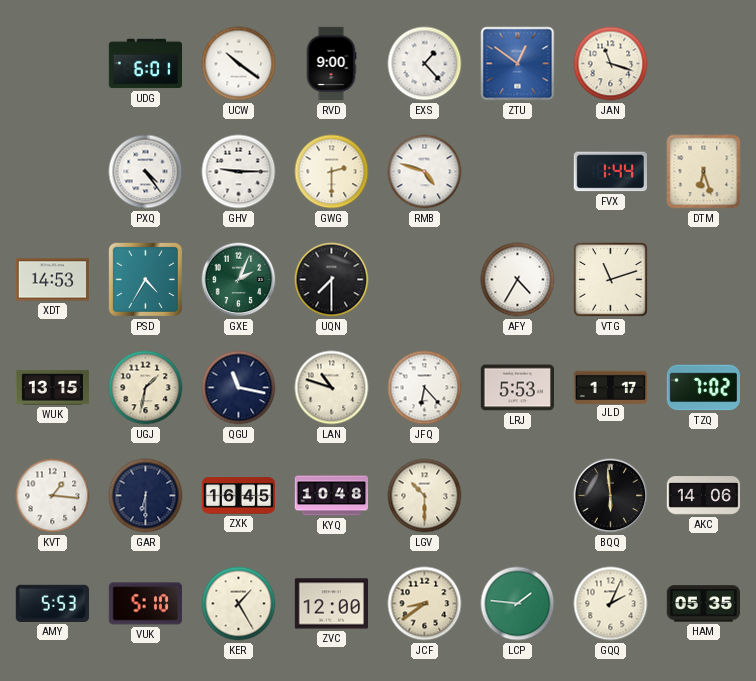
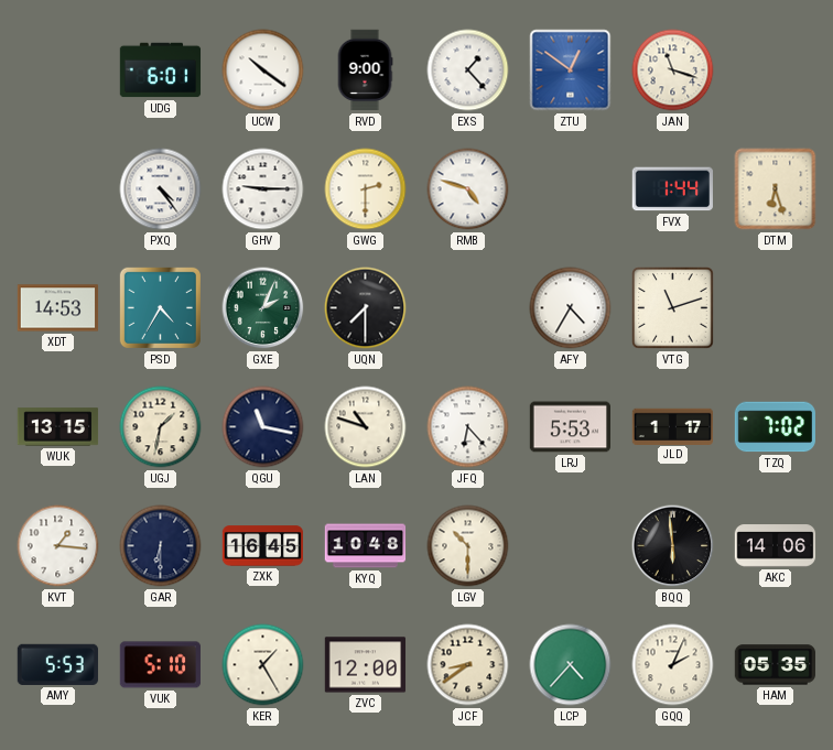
LCP: 1:46 -> 4:37
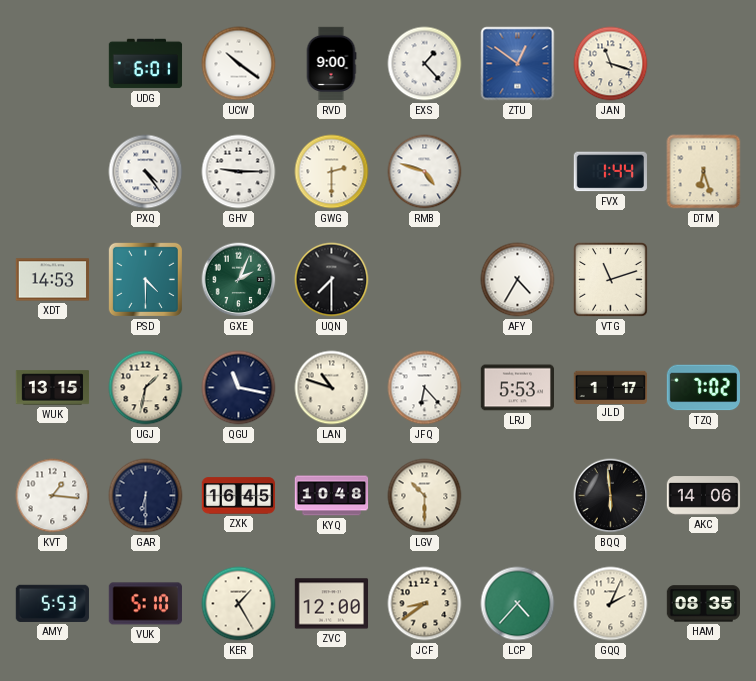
PSD: 4:35 -> 4:30
HAM: 05:35 -> 08:35
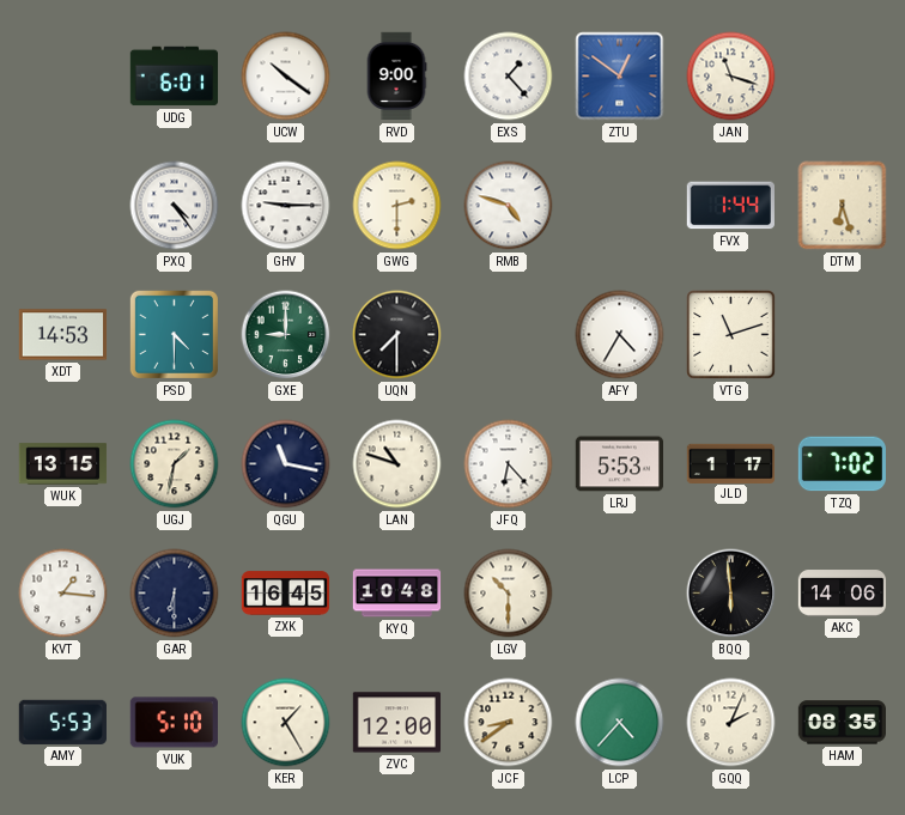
GXE: 2:04 -> 9:00
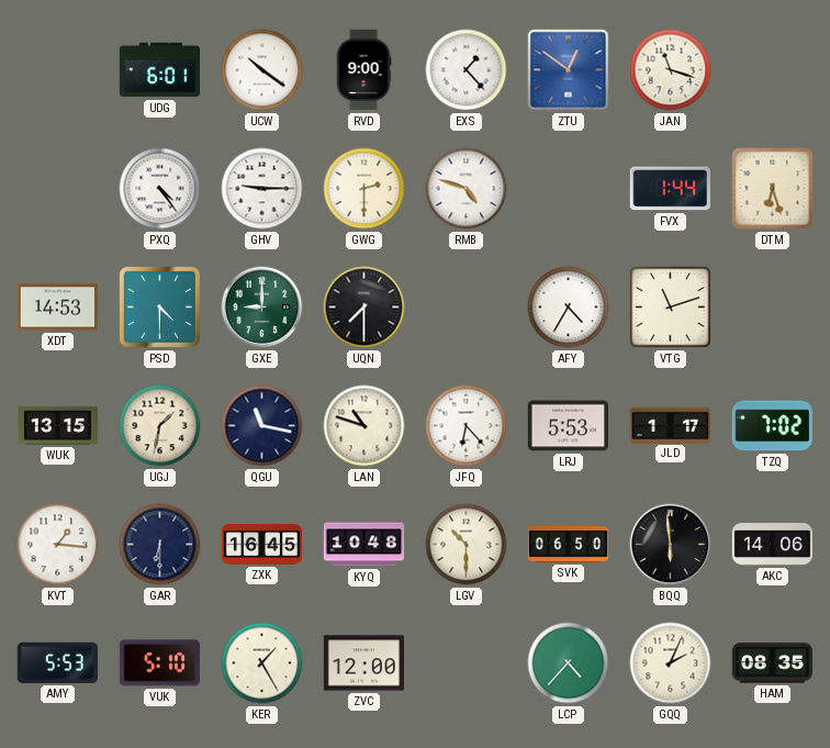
SVK: none -> 06:50
JCF: 8:39 -> none
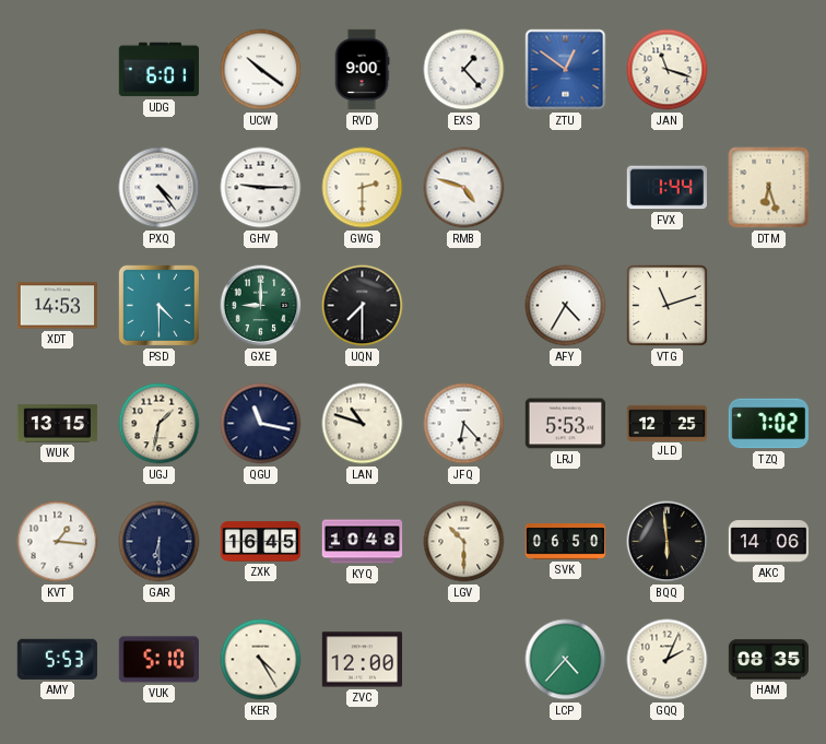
JLD: 1:17 -> 12:25
KER: 1:25 -> 4:25
